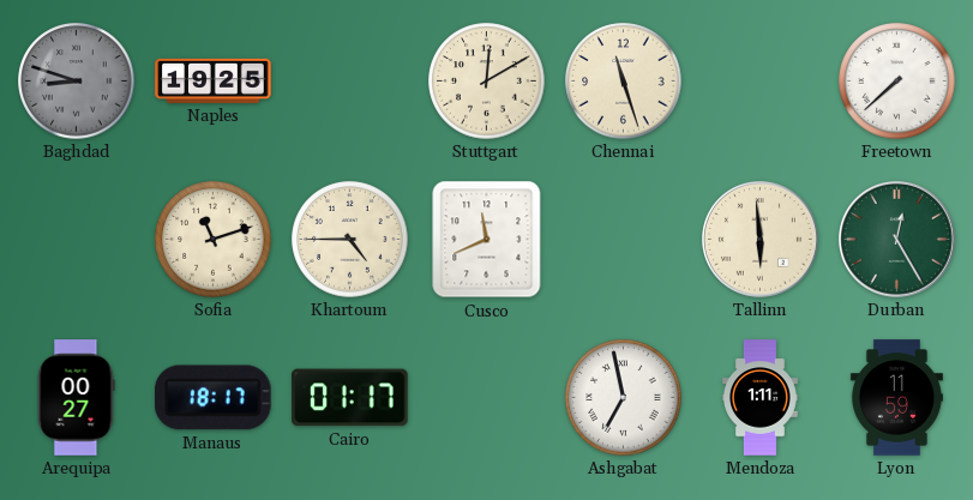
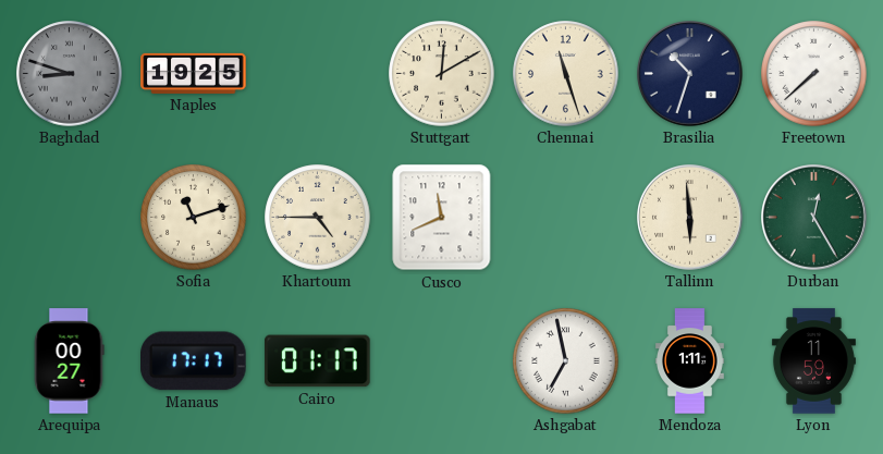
Brasilia: none -> 10:33
Manaus: 18:17 -> 17:17
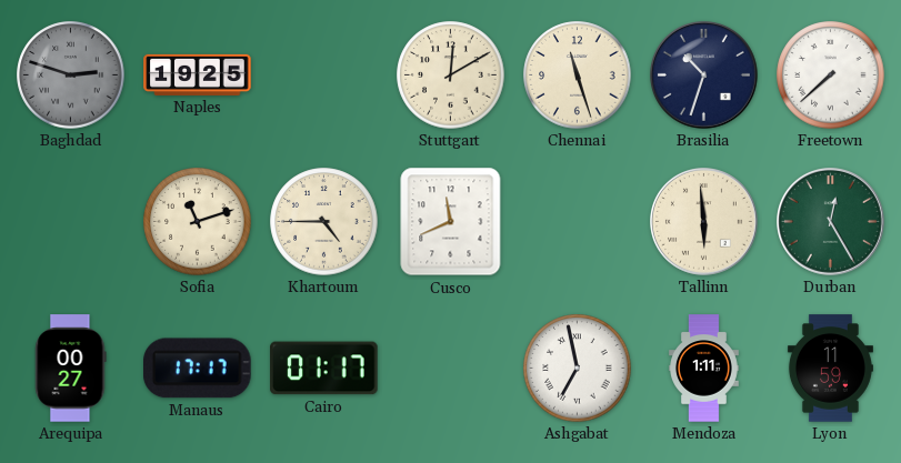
Baghdad: 8:48 -> 2:48
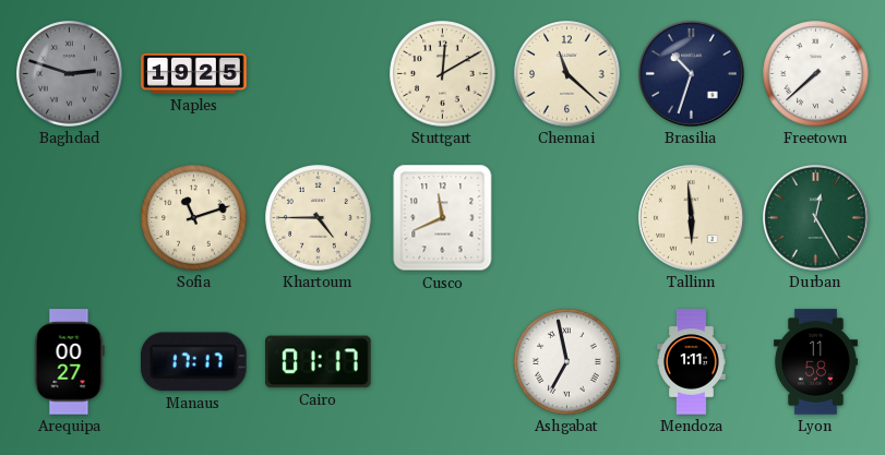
Chennai: 11:27 -> 11:22
Lyon: 11:59 -> 11:58
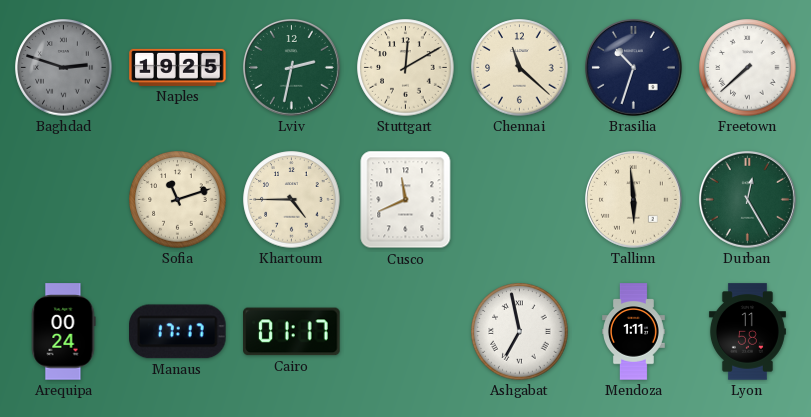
Lviv: none -> 2:32
Arequipa: 00:27 -> 00:24
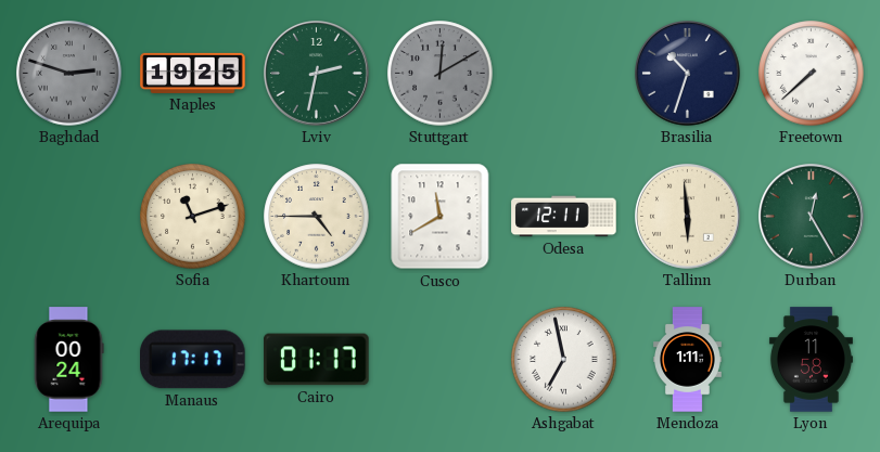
Stuttgart dial: cream -> grey
Chennai: 11:22 -> none
Cusco: 11:41 -> 11:40
Odesa: none -> 12:11
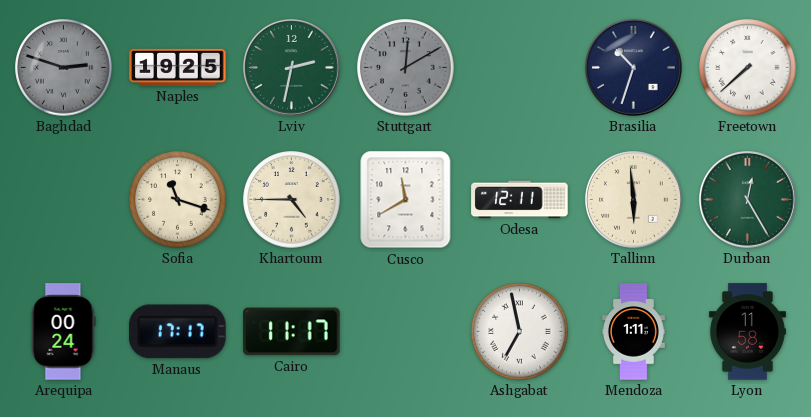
Sofia: 11:12 -> 11:18
Cairo: 01:17 -> 11:17
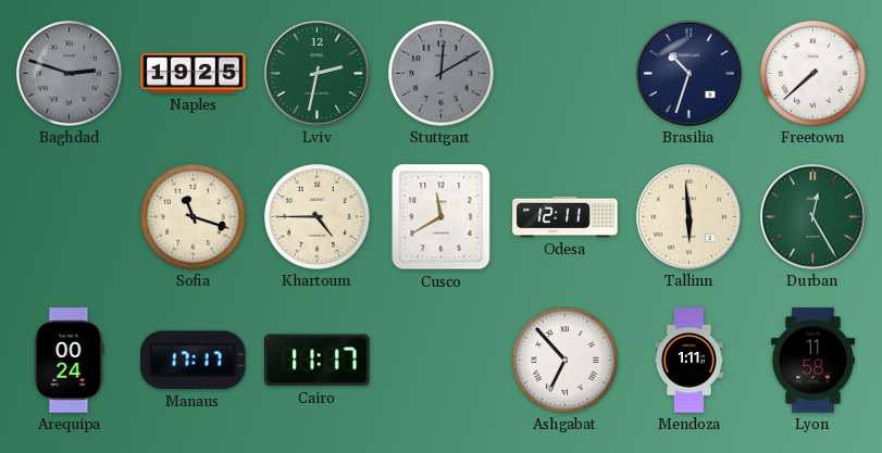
Ashgabat: 6:58 -> 6:53
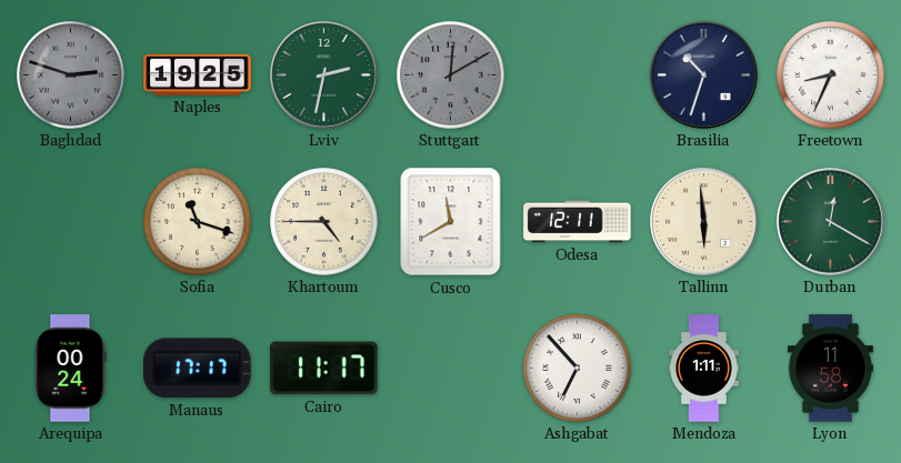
Freetown: 7:38 -> 8:34
Durban: 12:25 -> 12:20
